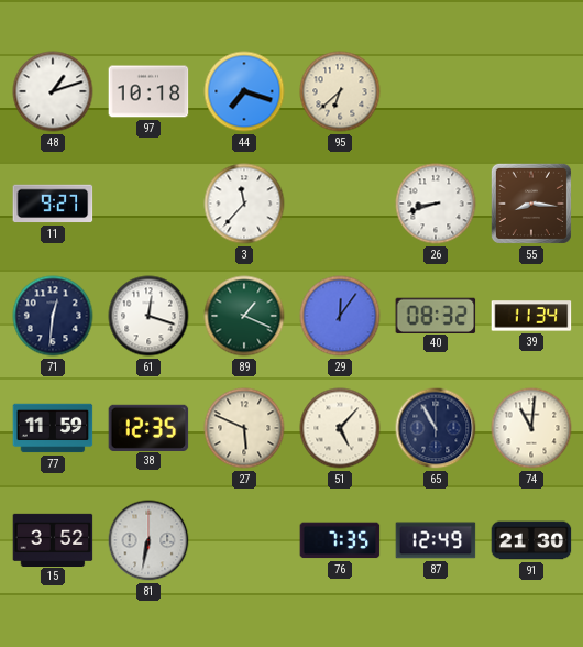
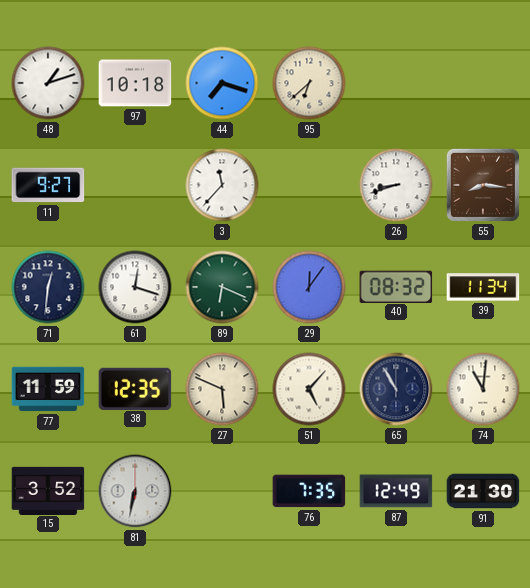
89: 1:19 -> 6:19
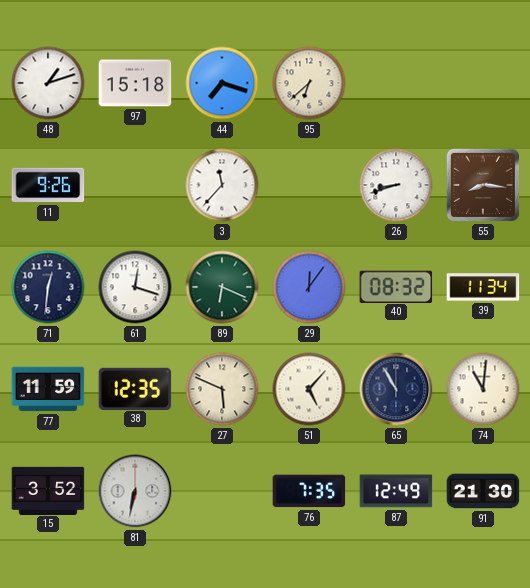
97: 10:18 -> 15:18
11: 9:27 -> 9:26
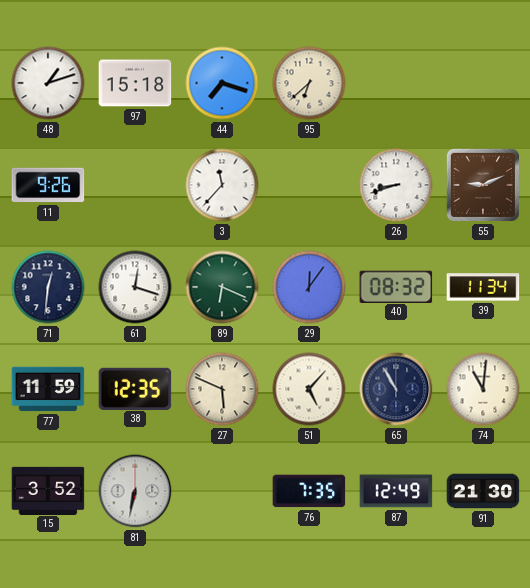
55: 8:16 -> 9:11
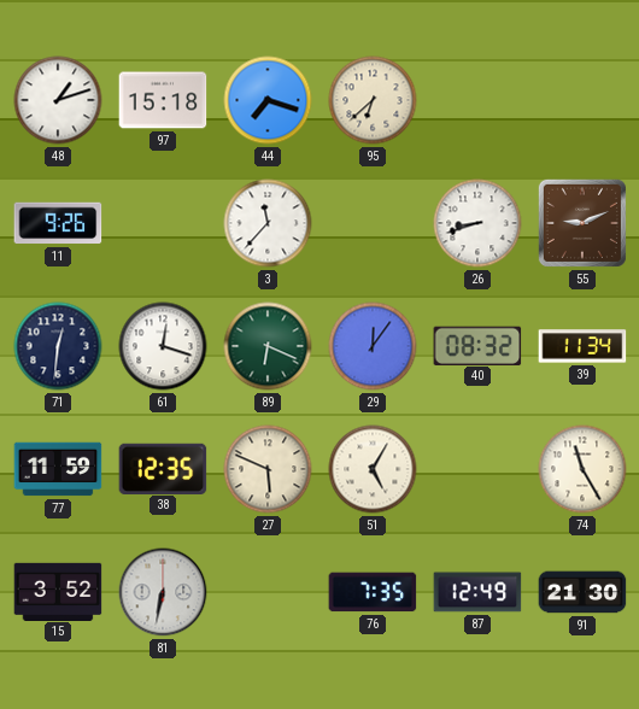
51: 5:07 -> 5:05
65: 10:55 -> none
74: 11:01 -> 11:25
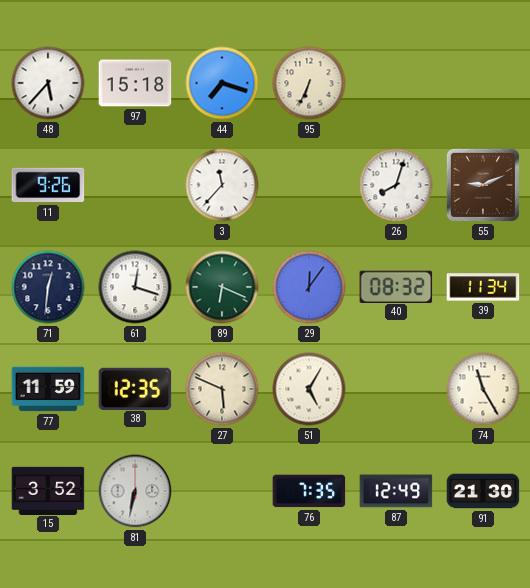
48: 1:12 -> 5:37
95: 6:38 -> 6:34
26: 8:42 -> 8:03
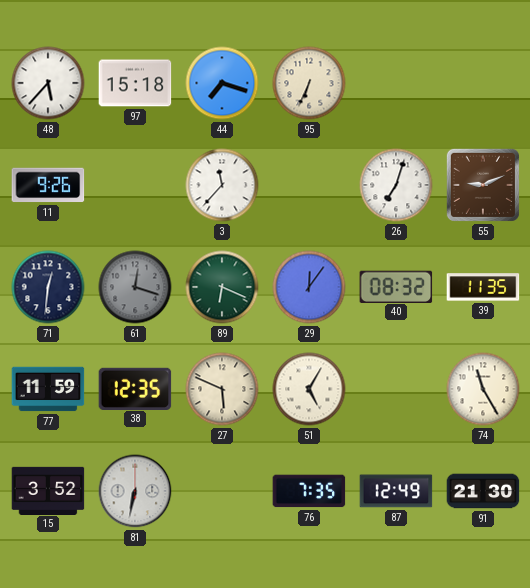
26: 8:03 -> 7:03
61 dial: white -> grey
39: 11:34 -> 11:35
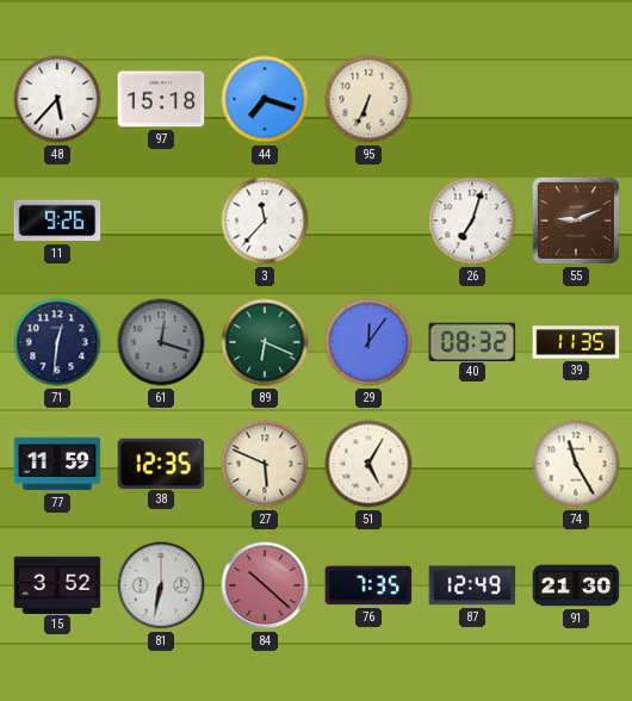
84: none -> 10:22
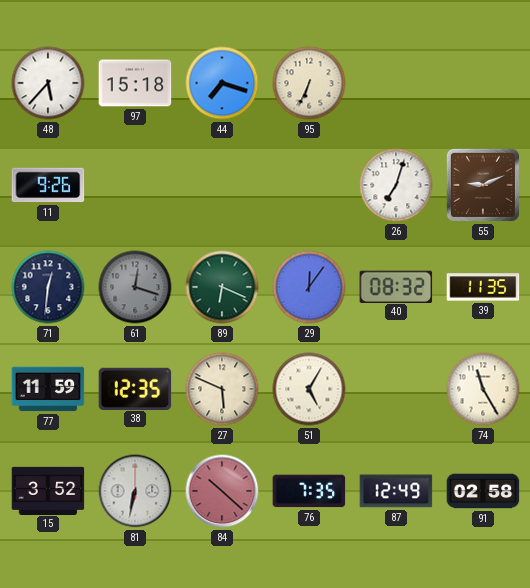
3: 11:37 -> none
91: 21:30 -> 02:58
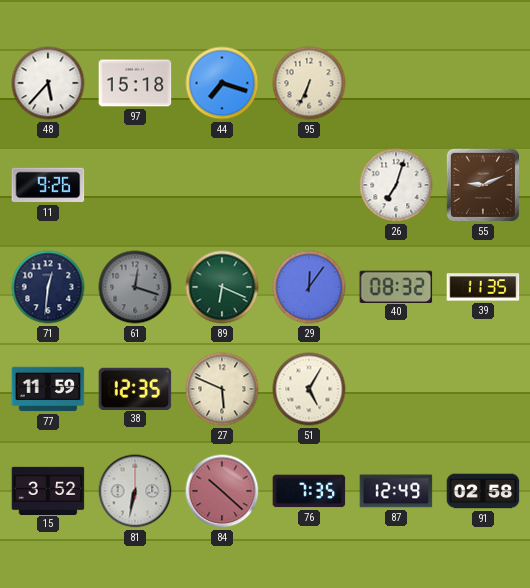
74: 11:25 -> none
